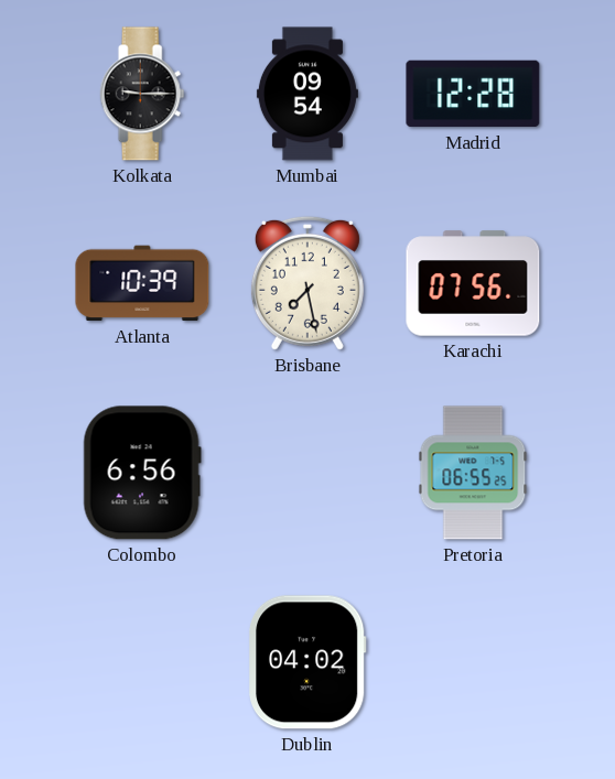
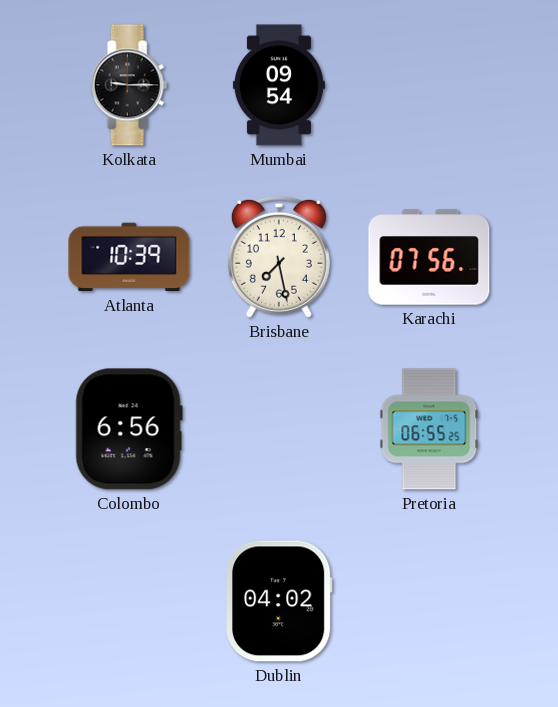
Madrid: 12:28 -> none
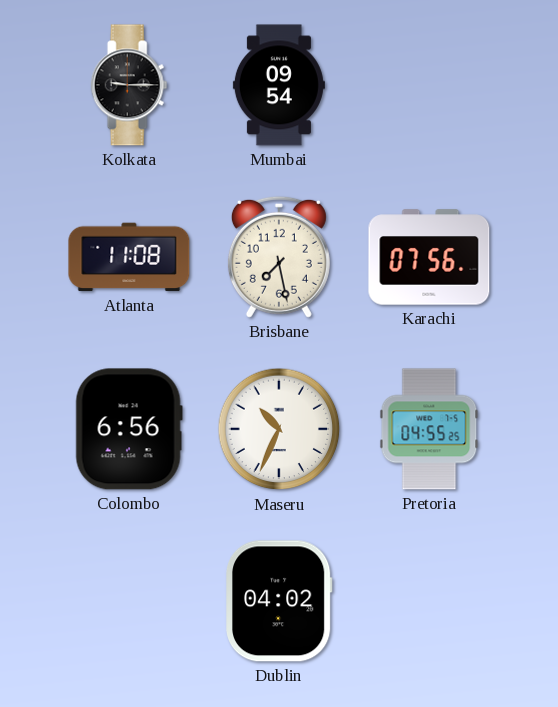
Atlanta: 10:39 -> 11:08
Maseru: none -> 10:34
Pretoria: 06:55 -> 04:55
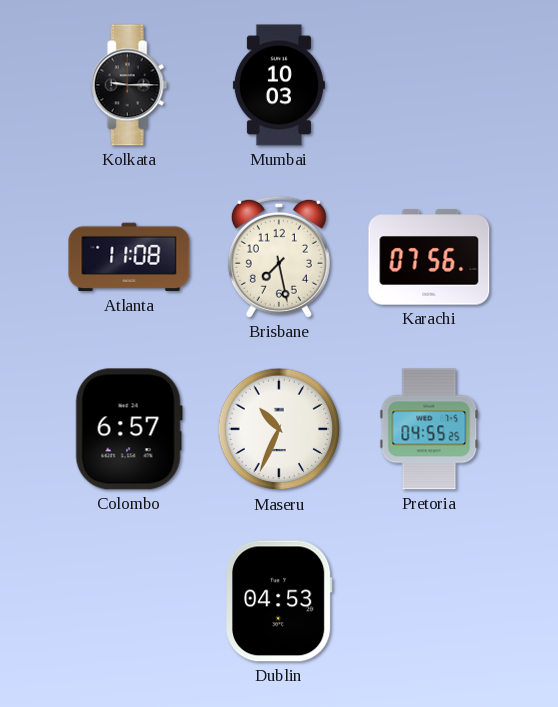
Mumbai: 09:54 -> 10:03
Colombo: 6:56 -> 6:57
Dublin: 04:02 -> 04:53
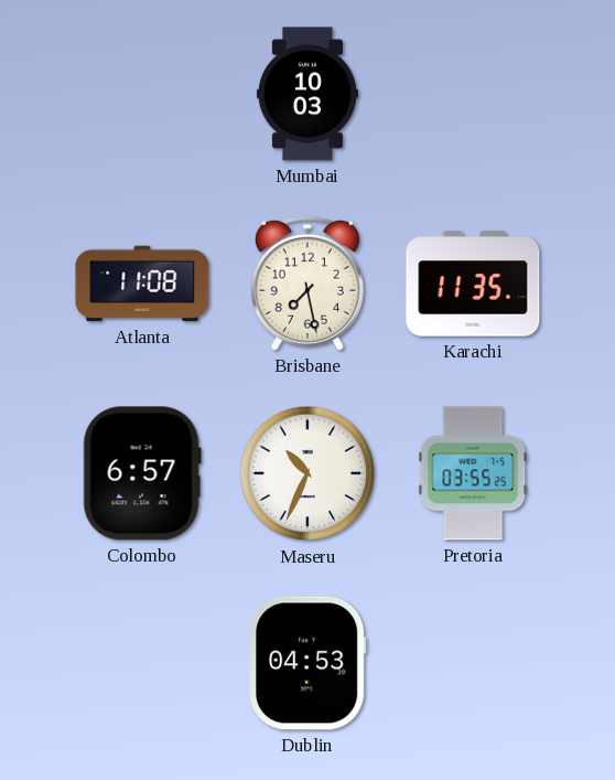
Kolkata: 9:15 -> none
Karachi: 07:56 -> 11:35
Pretoria: 04:55 -> 03:55
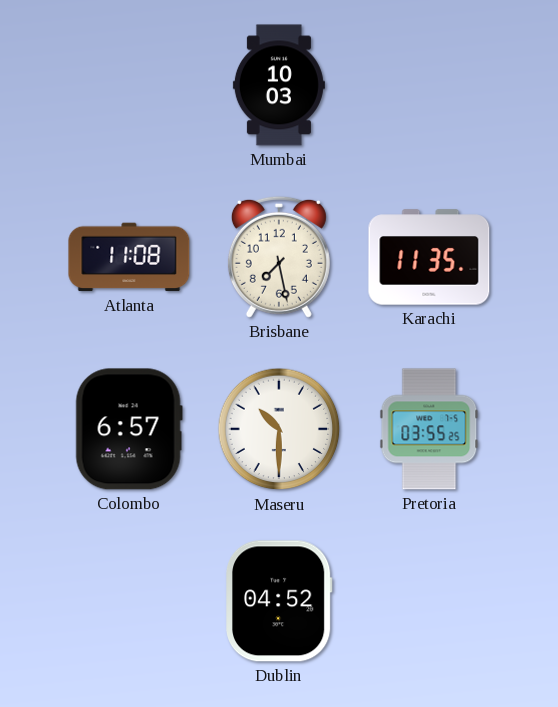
Maseru: 10:34 -> 10:30
Dublin: 04:53 -> 04:52
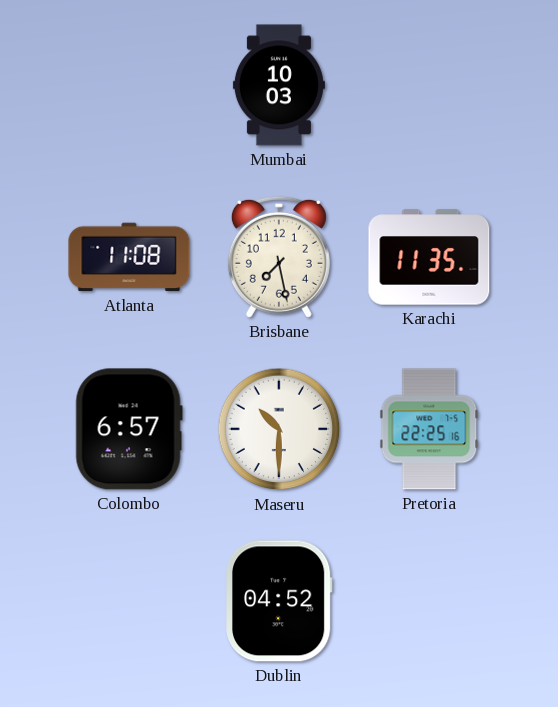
Pretoria: 03:55 -> 22:25
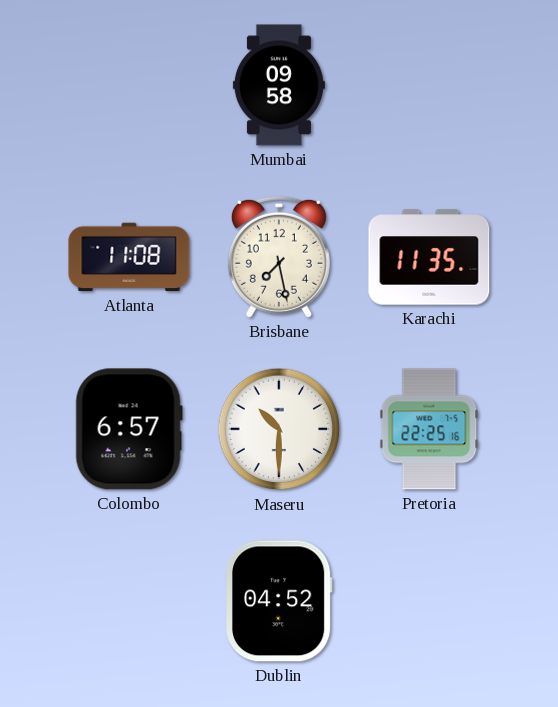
Mumbai: 10:03 -> 09:58
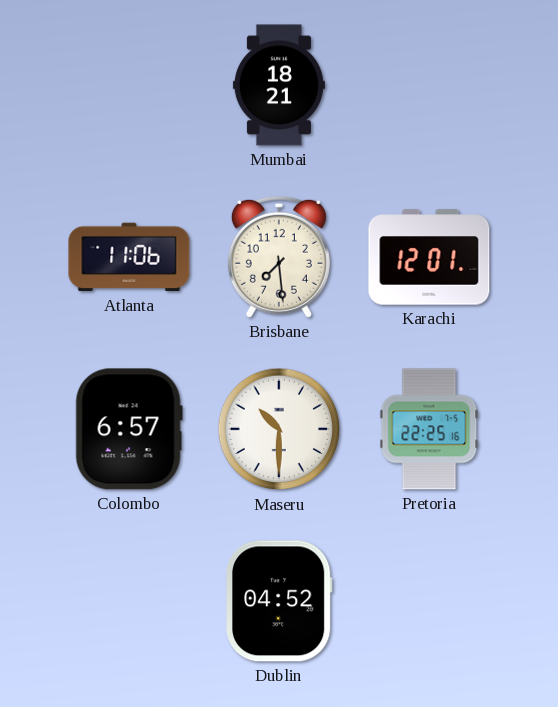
Mumbai: 09:58 -> 18:21
Atlanta: 11:08 -> 11:06
Brisbane: 7:28 -> 7:29
Karachi: 11:35 -> 12:01
